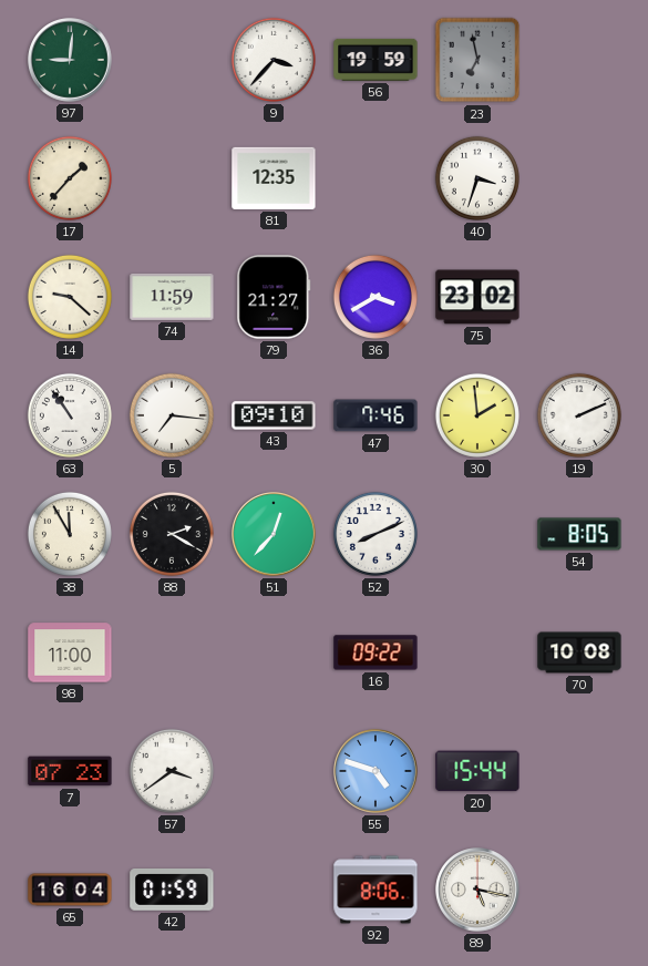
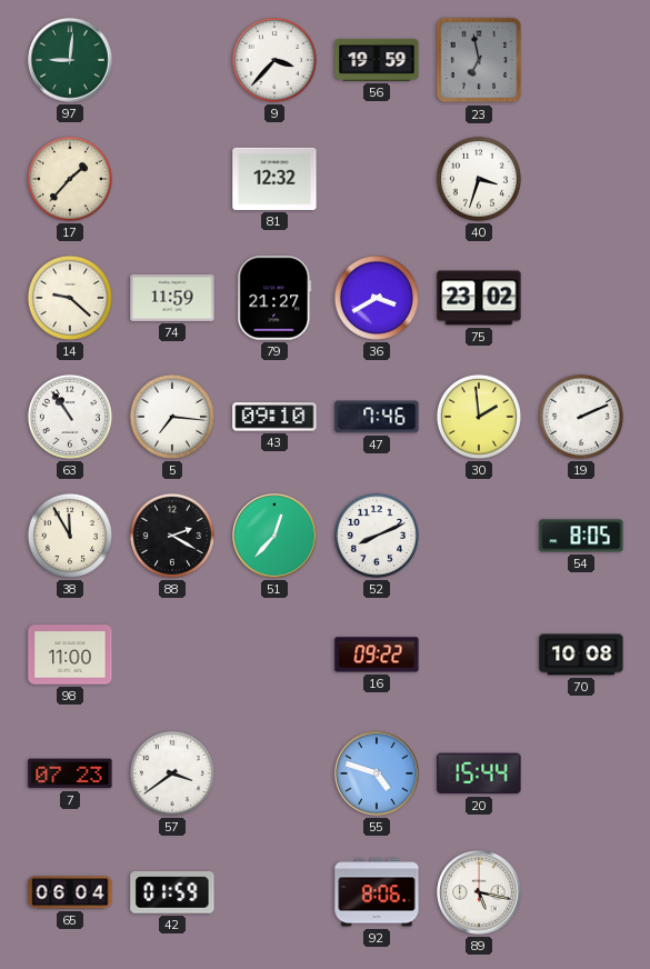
81: 12:35 -> 12:32
65: 16:04 -> 06:04
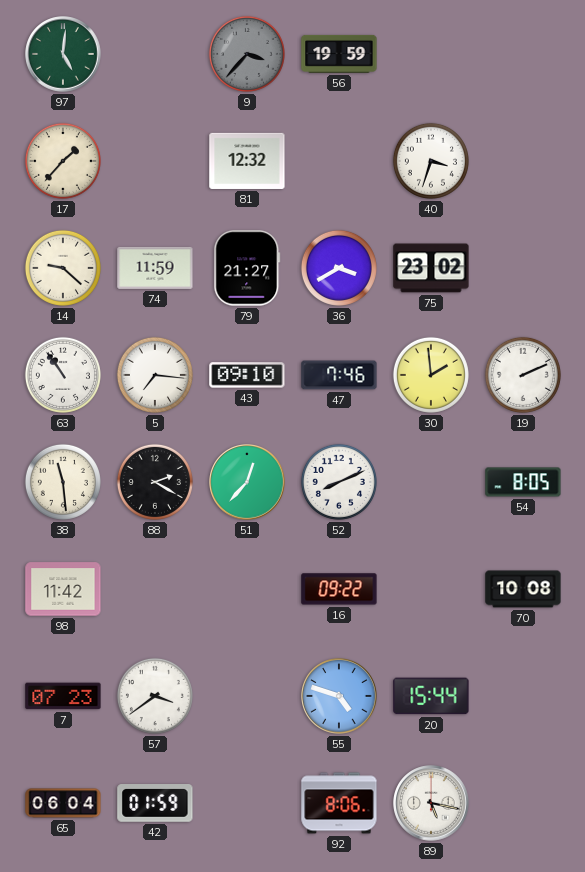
97: 9:01 -> 5:01
9 dial: white -> grey
23: 6:58 -> none
38: 11:55 -> 11:29
98: 11:00 -> 11:42
